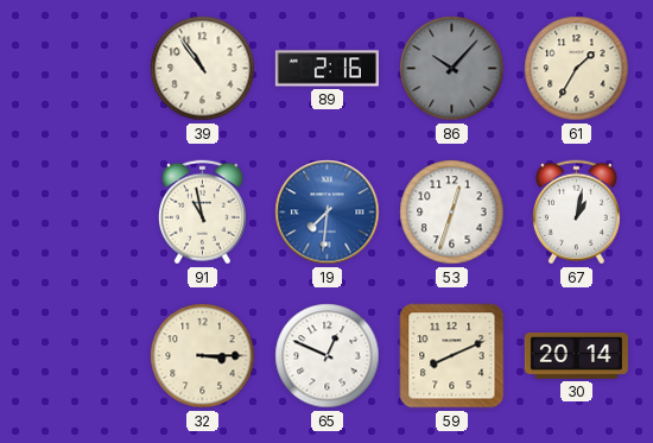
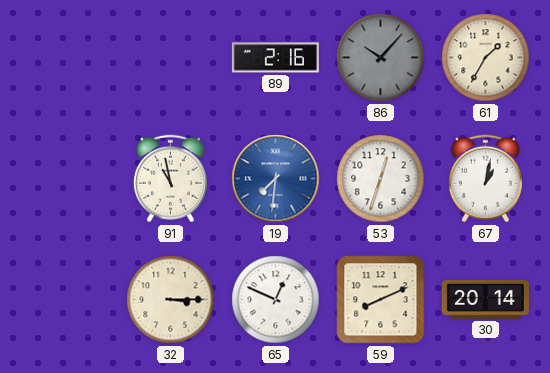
39: 10:54 -> none
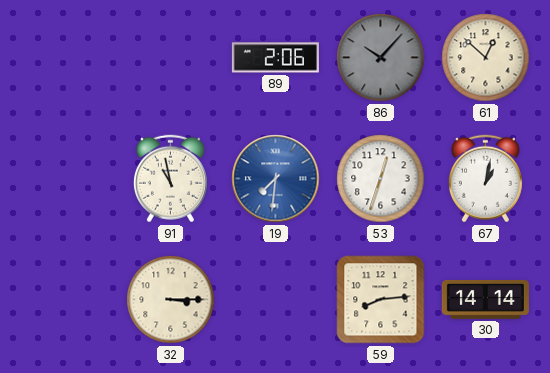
89: 2:16 -> 2:06
61: 1:35 -> 12:52
65: 12:49 -> none
59: 8:11 -> 8:14
30: 20:14 -> 14:14
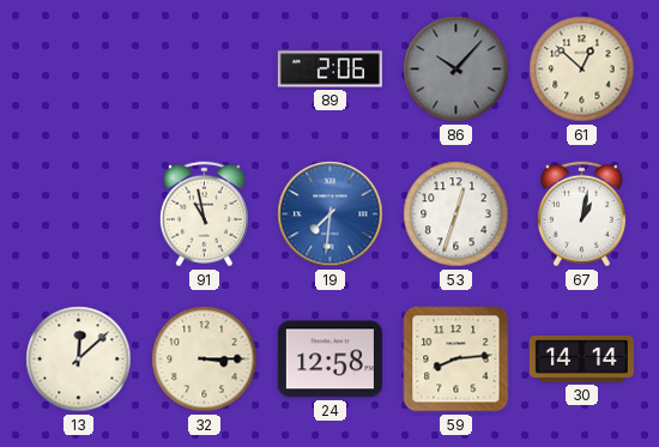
13: none -> 12:08
24: none -> 12:58
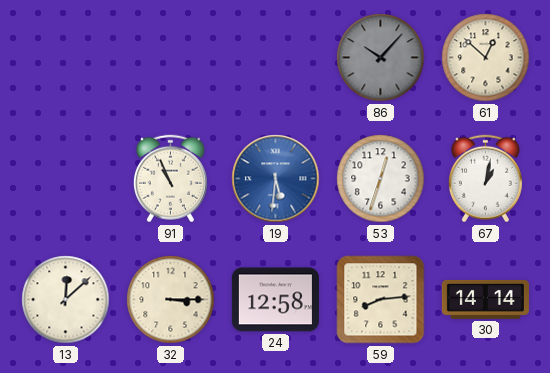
89: 2:06 -> none
91: 10:58 -> 10:56
19: 7:31 -> 5:31
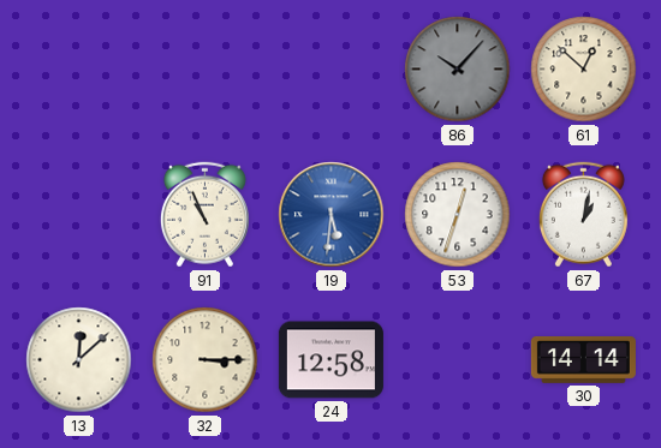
59: 8:14 -> none
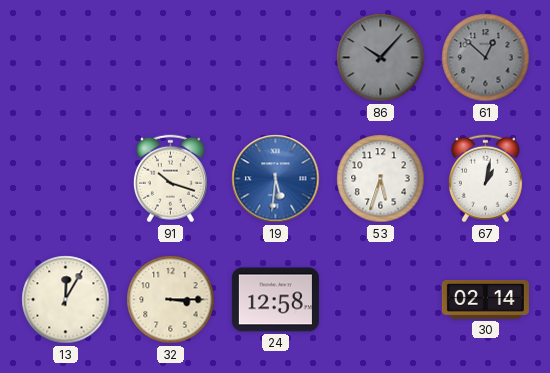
61 dial: cream -> grey
91: 10:56 -> 10:18
53: 12:33 -> 5:33
13: 12:08 -> 12:05
30: 14:14 -> 02:14
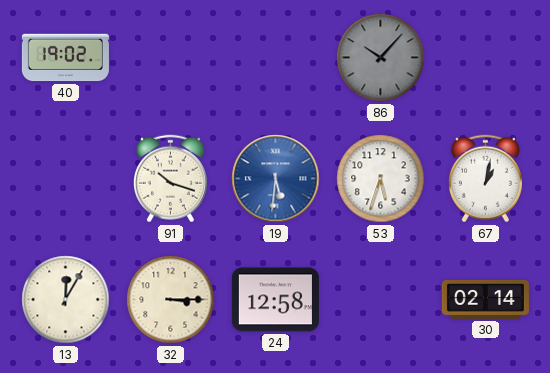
40: none -> 19:02
61: 12:52 -> none
